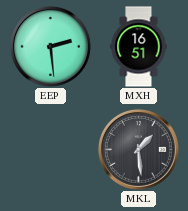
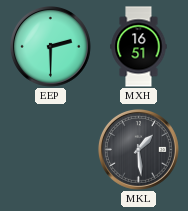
EEP: 2:29 -> 2:30
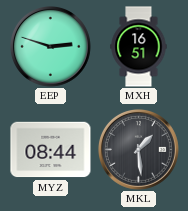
EEP: 2:30 -> 2:48
MYZ: none -> 08:44
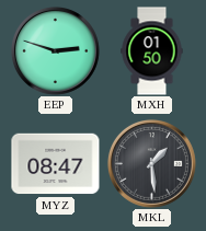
MXH: 16:51 -> 01:50
MYZ: 08:44 -> 08:47
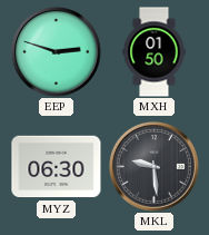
MYZ: 08:47 -> 06:30
MKL: 1:29 -> 9:29
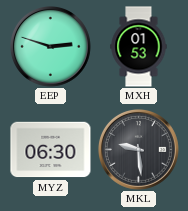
MXH: 01:50 -> 01:53
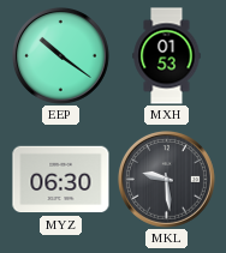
EEP: 2:48 -> 10:21
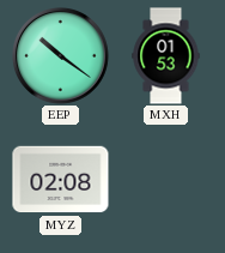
MYZ: 06:30 -> 02:08
MKL: 9:29 -> none
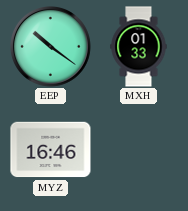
MXH: 01:53 -> 01:33
MYZ: 02:08 -> 16:46
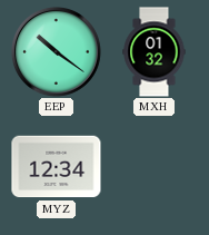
MXH: 01:33 -> 01:32
MYZ: 16:46 -> 12:34
